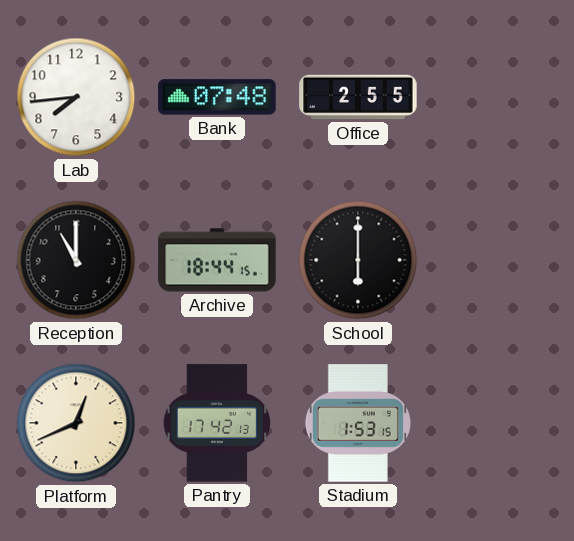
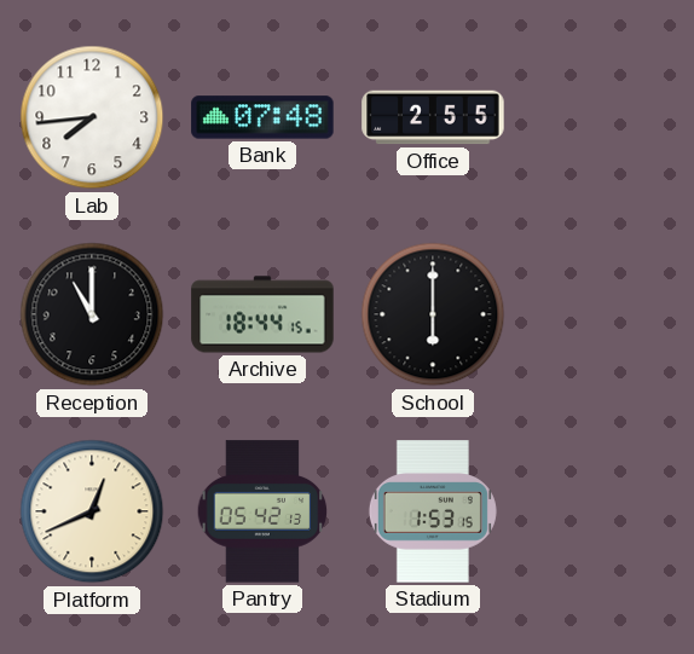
Pantry: 17:42 -> 05:42
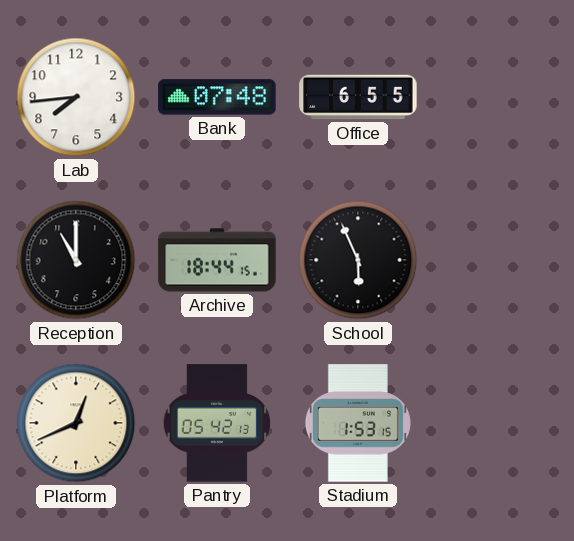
Office: 2:55 -> 6:55
School: 6:00 -> 5:56
